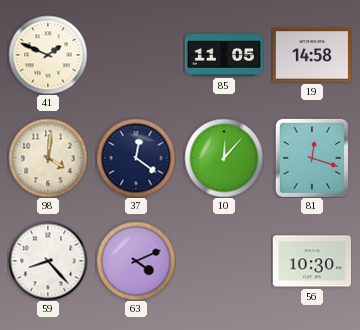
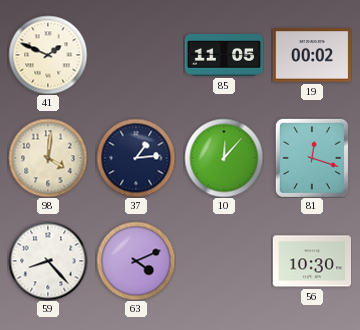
19: 14:58 -> 00:02
37: 12:21 -> 1:14
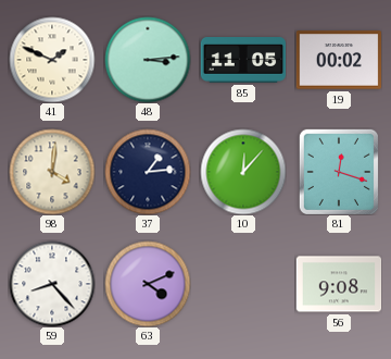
48: none -> 3:14
56: 10:30 -> 9:08
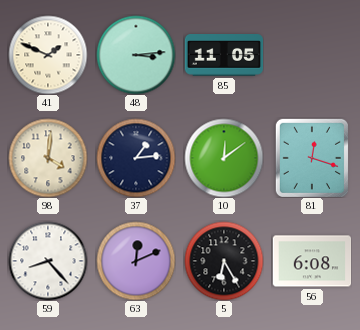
19: 00:02 -> none
10: 12:07 -> 12:09
63: 4:11 -> 12:11
5: none -> 6:25
56: 9:08 -> 6:08
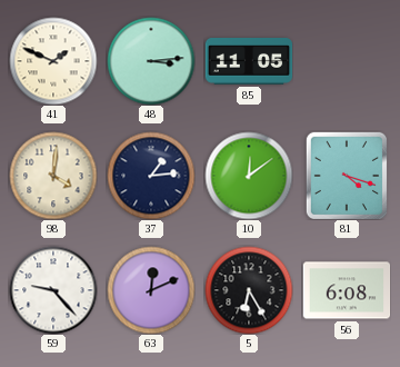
81: 12:18 -> 4:18
59: 8:23 -> 9:23
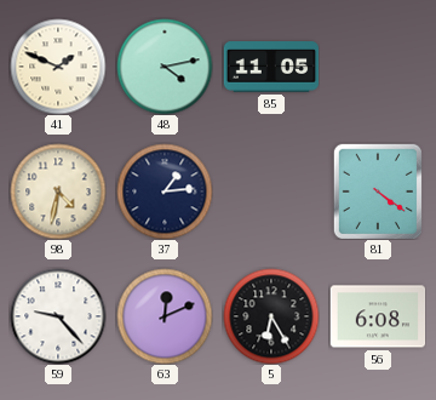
48: 3:14 -> 4:13
98: 4:01 -> 4:32
10: 12:09 -> none
81: 4:18 -> 4:21
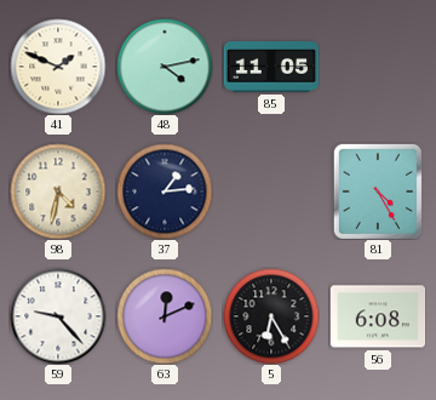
81: 4:21 -> 4:25
